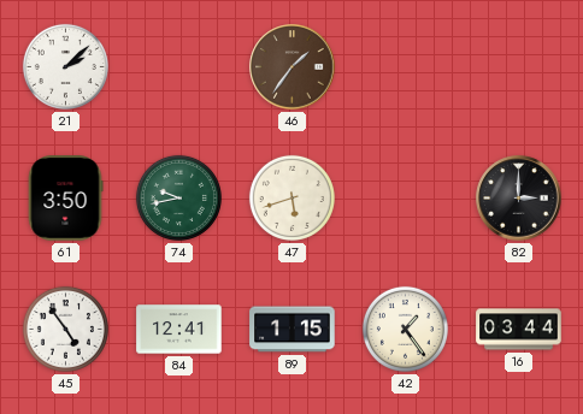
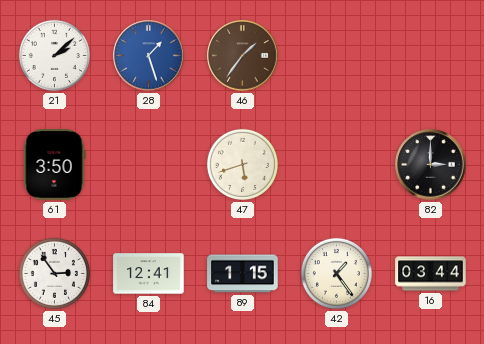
28: none -> 1:27
74: 9:43 -> none
45: 4:54 -> 2:54
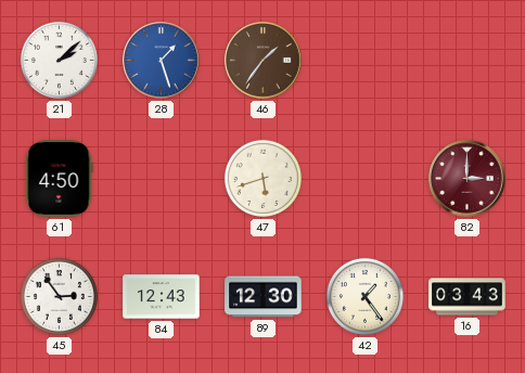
61: 3:50 -> 4:50
82 dial: black -> burgundy
84: 12:41 -> 12:43
89: 1:15 -> 12:30
16: 03:44 -> 03:43
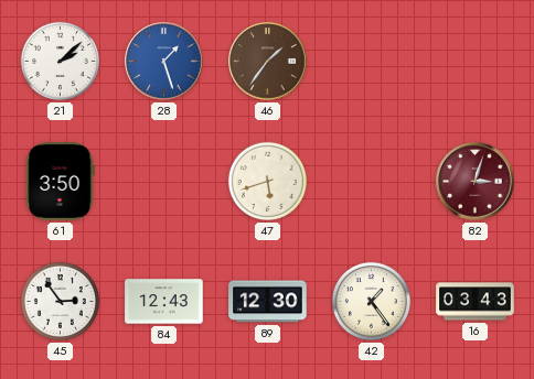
61: 4:50 -> 3:50
82: 3:00 -> 3:03
